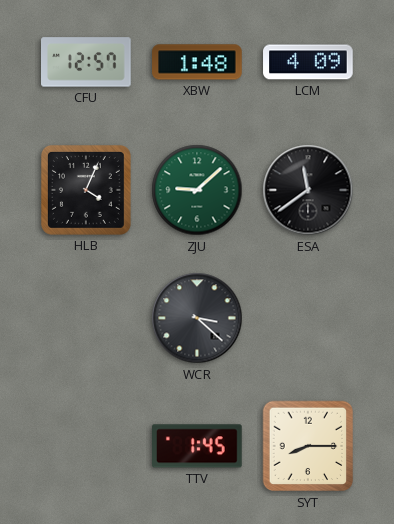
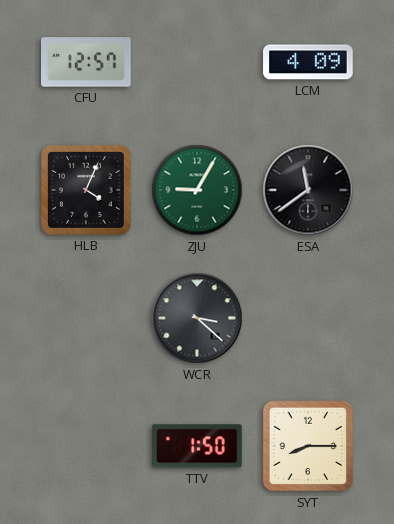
XBW: 1:48 -> none
ZJU: 9:08 -> 9:05
TTV: 1:45 -> 1:50
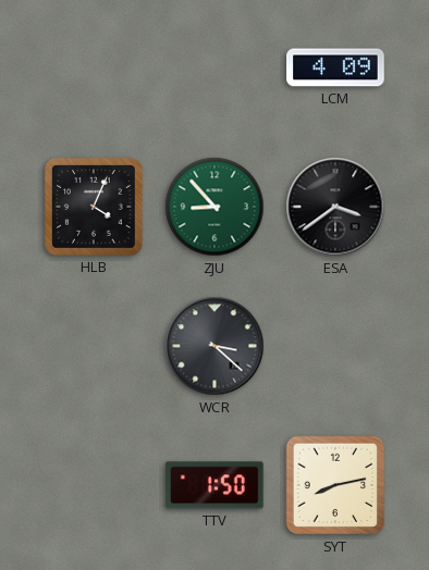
CFU: 12:57 -> none
ZJU: 9:05 -> 8:53
ESA: 11:39 -> 3:39
SYT: 8:15 -> 8:13
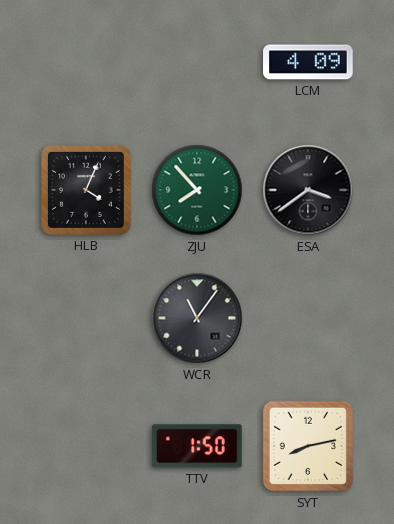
ZJU: 8:53 -> 7:53
WCR: 3:22 -> 11:06
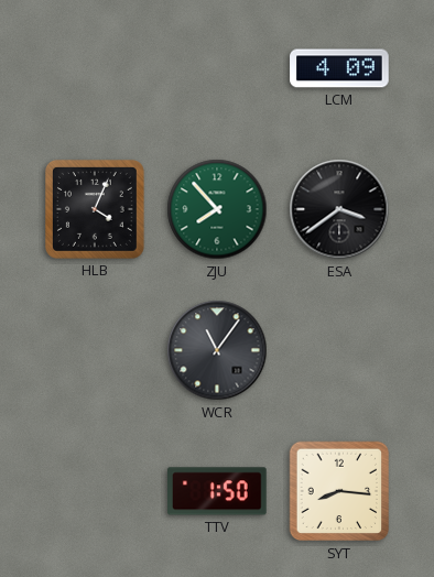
SYT: 8:13 -> 8:16
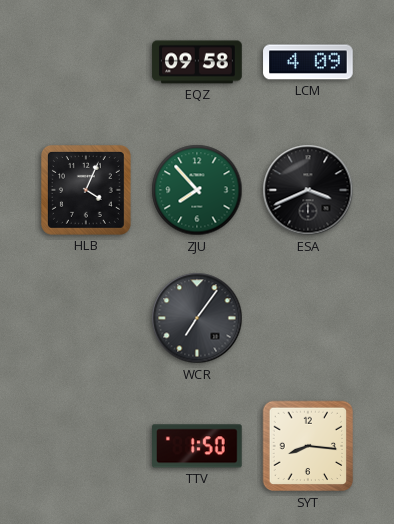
EQZ: none -> 09:58
ESA: 3:39 -> 3:41
WCR: 11:06 -> 7:06
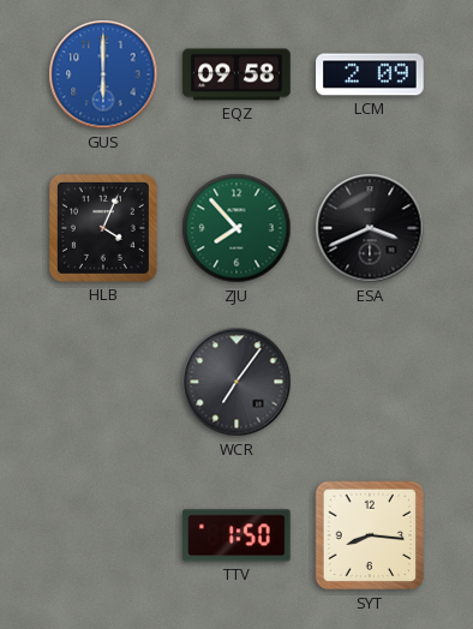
GUS: none -> 6:00
LCM: 4:09 -> 2:09
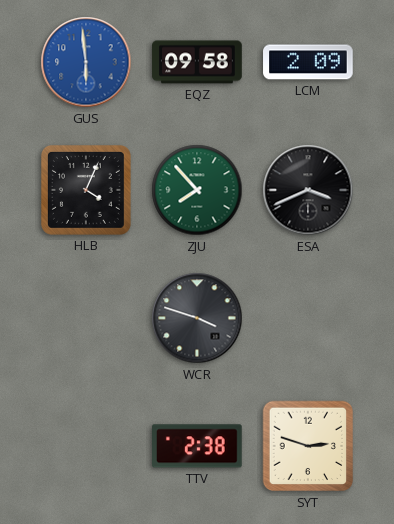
GUS: 6:00 -> 5:59
WCR: 7:06 -> 3:48
TTV: 1:50 -> 2:38
SYT: 8:16 -> 2:48
